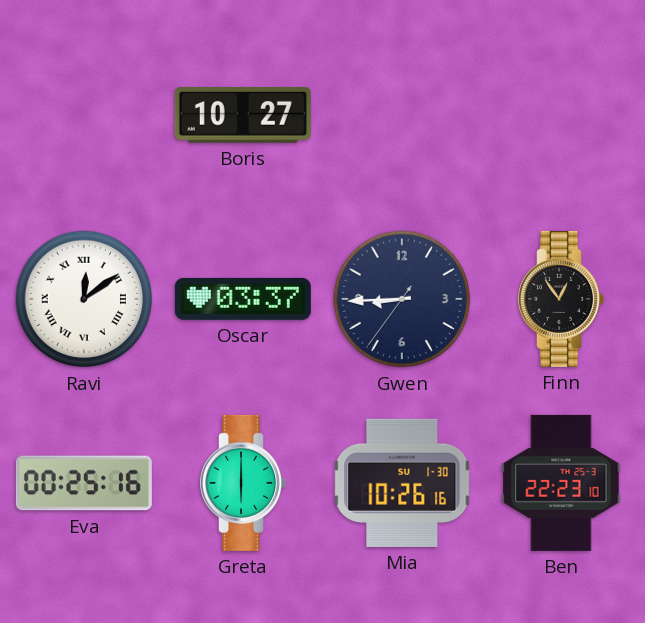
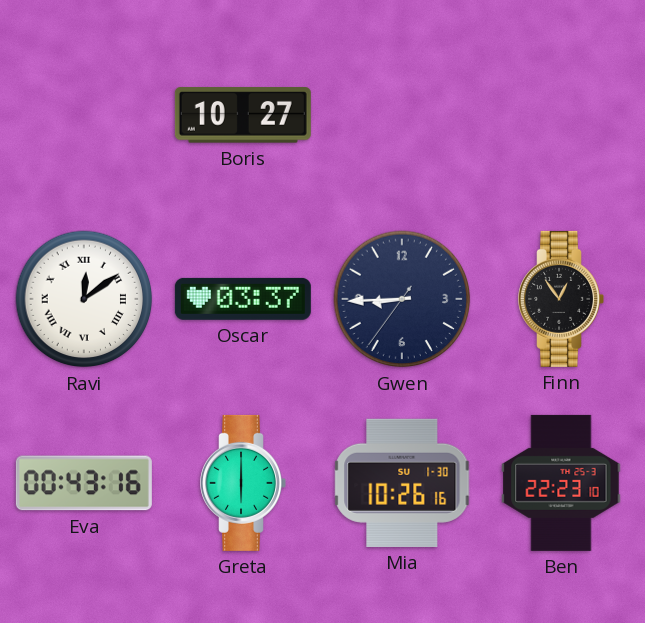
Eva: 00:25 -> 00:43
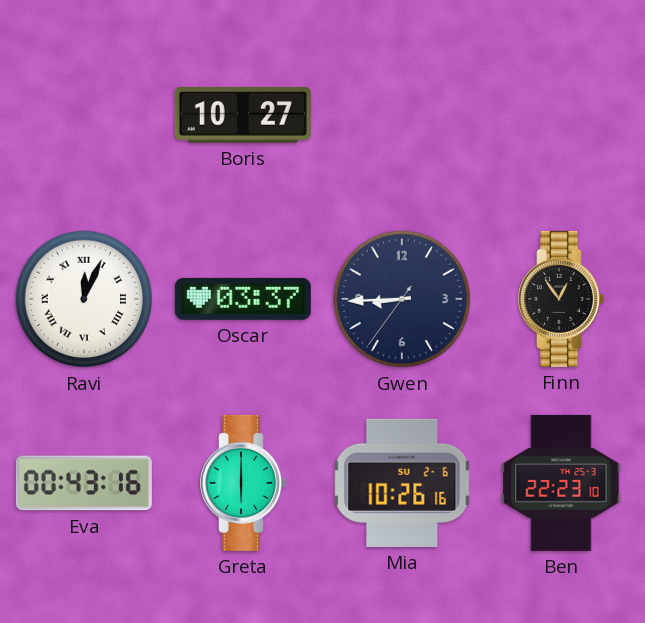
Ravi: 12:09 -> 12:04
Mia date: SU 1-30 -> SU 2-6
